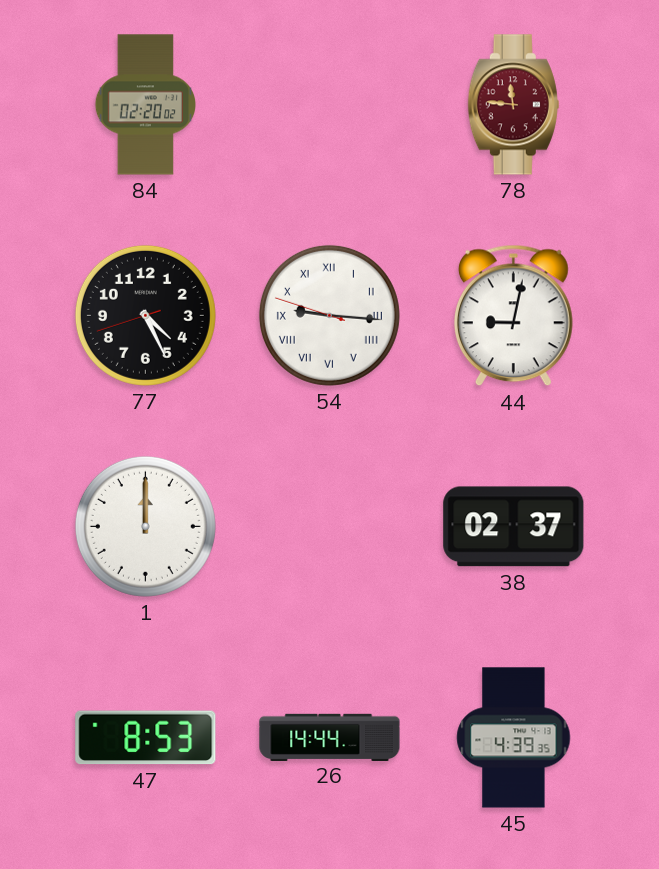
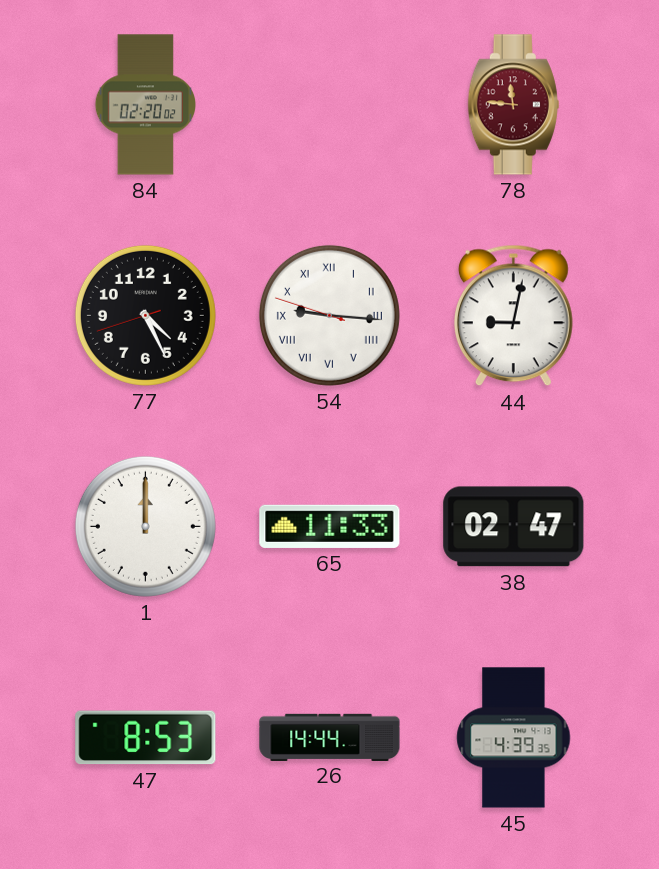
65: none -> 11:33
38: 02:37 -> 02:47
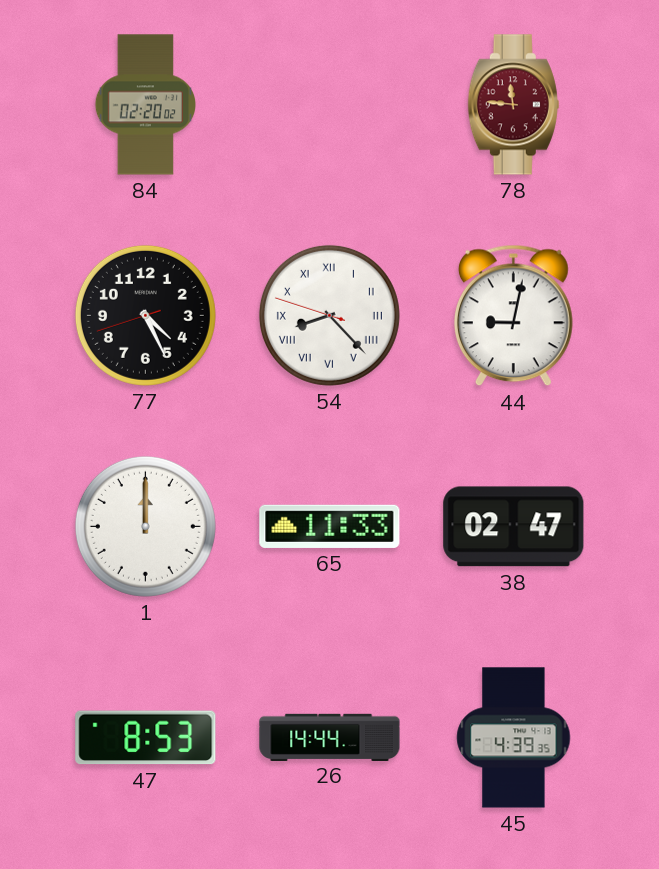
54: 9:15 -> 8:22
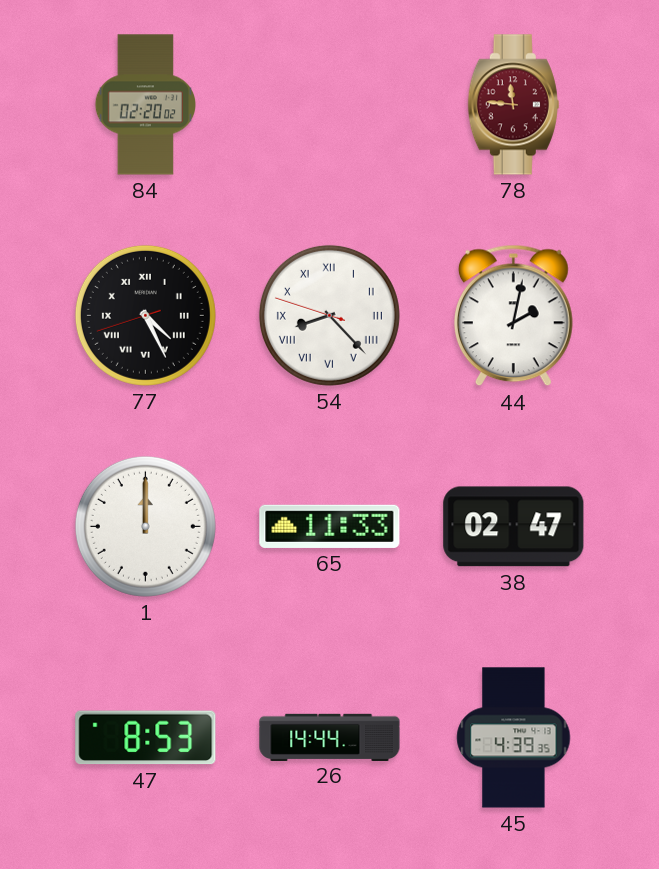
77 numerals: Arabic -> Roman
44: 9:02 -> 2:02
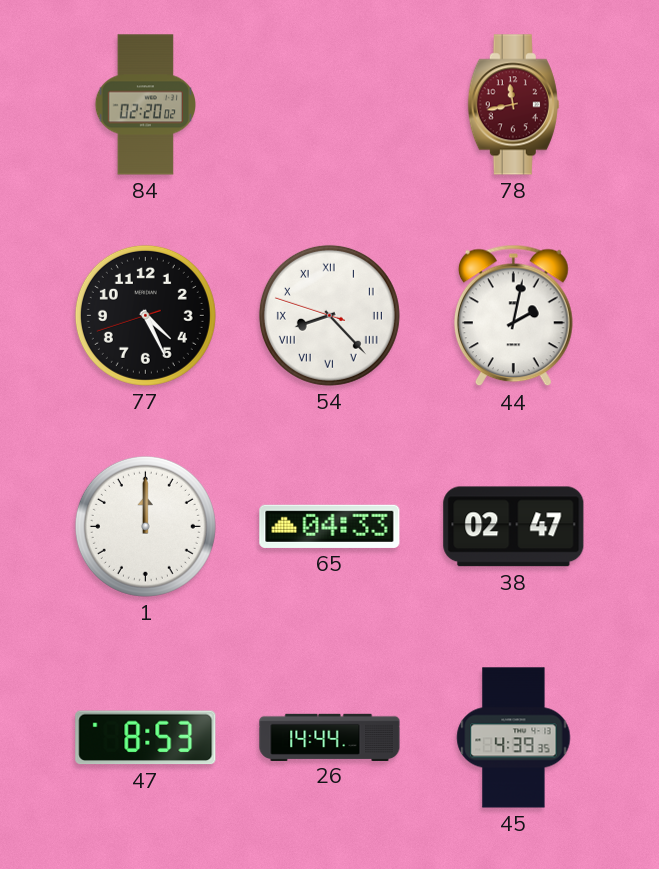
78: 11:46 -> 11:43
77 numerals: Roman -> Arabic
65: 11:33 -> 04:33
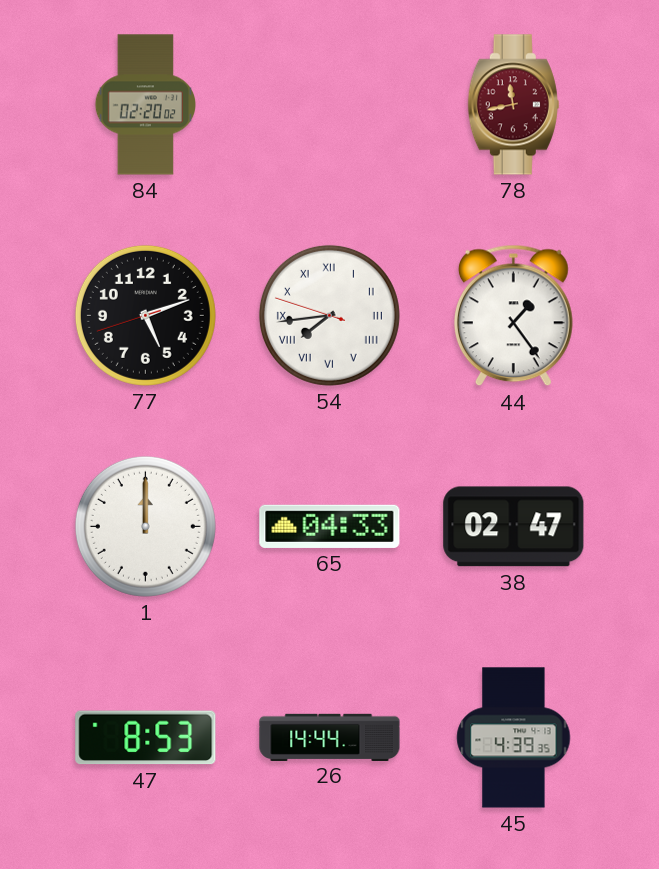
77: 4:25 -> 5:11
54: 8:22 -> 7:43
44: 2:02 -> 1:24
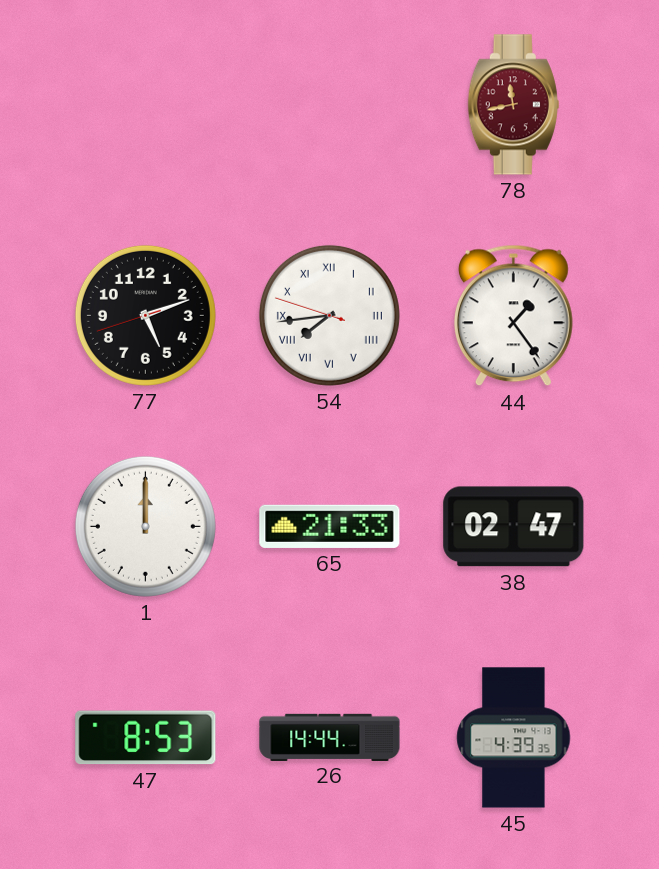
84: 02:20 -> none
65: 04:33 -> 21:33
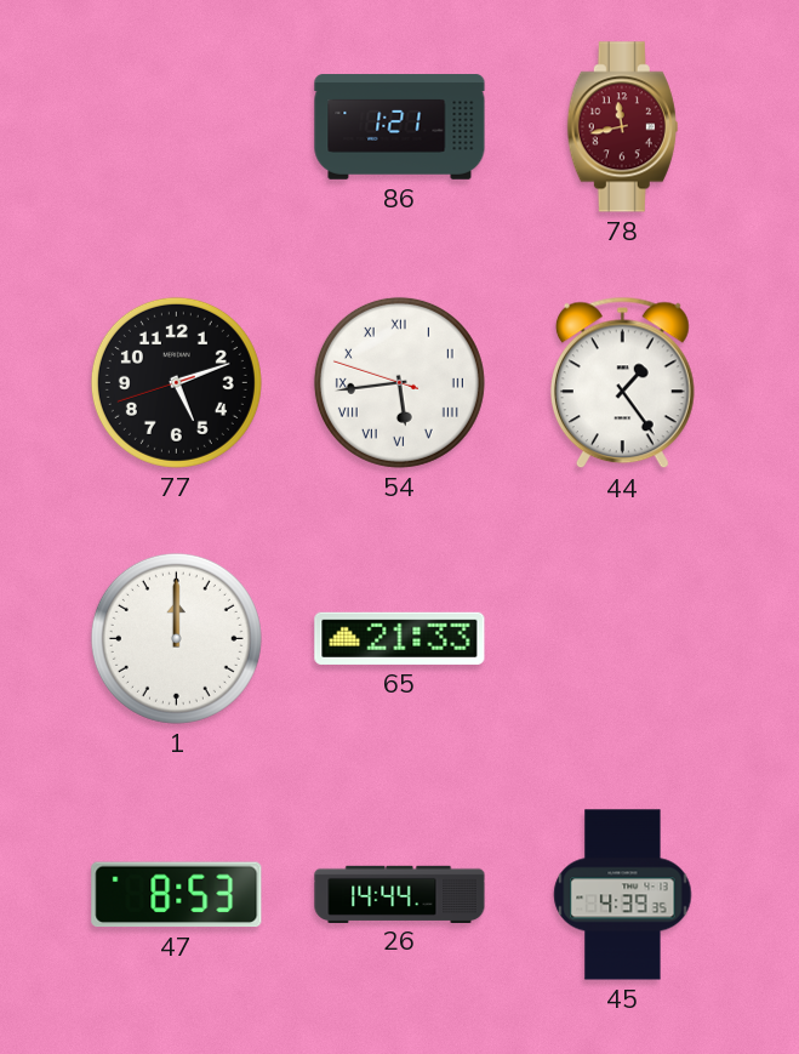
86: none -> 1:21
54: 7:43 -> 5:43
38: 02:47 -> none
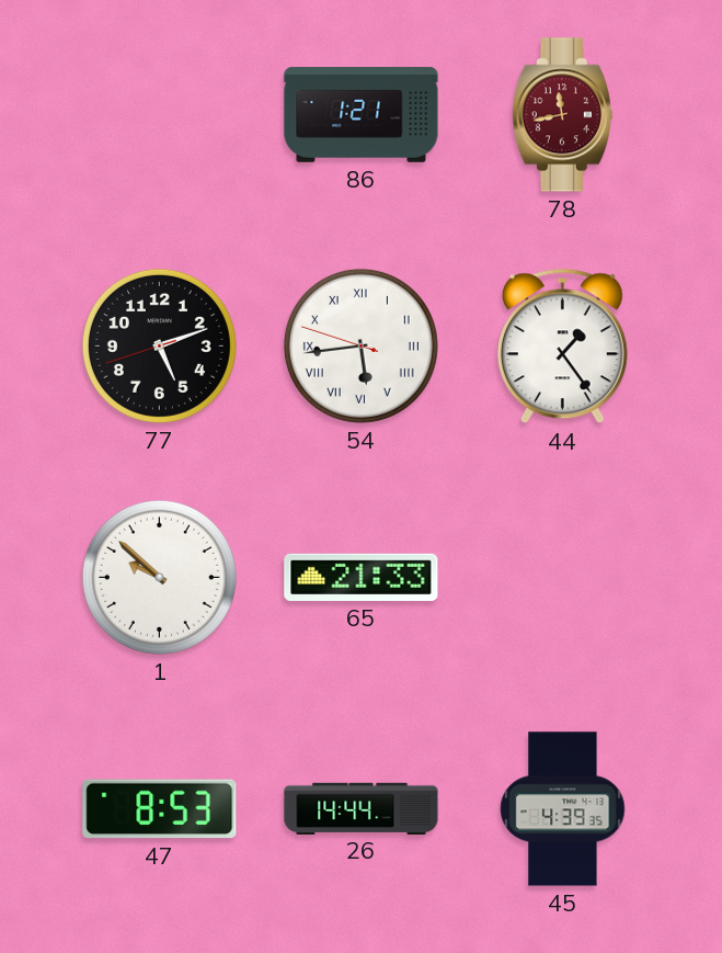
1: 12:00 -> 9:52
